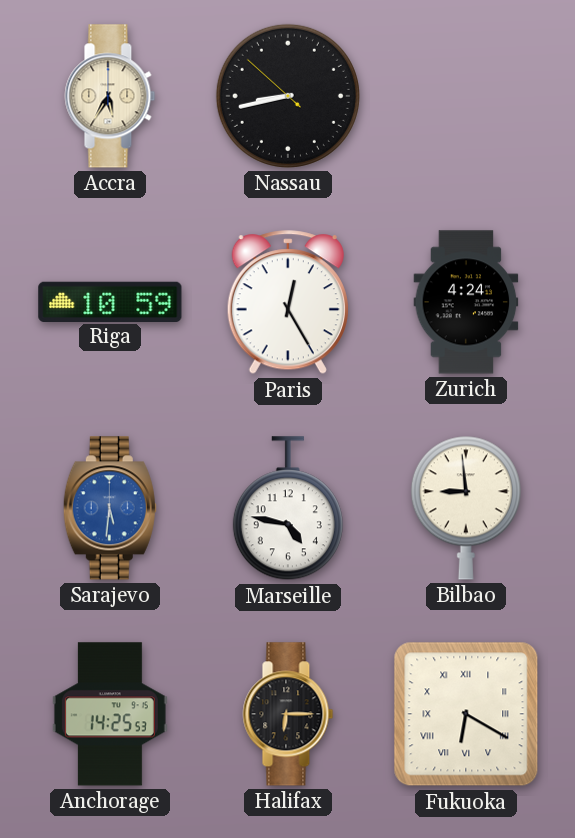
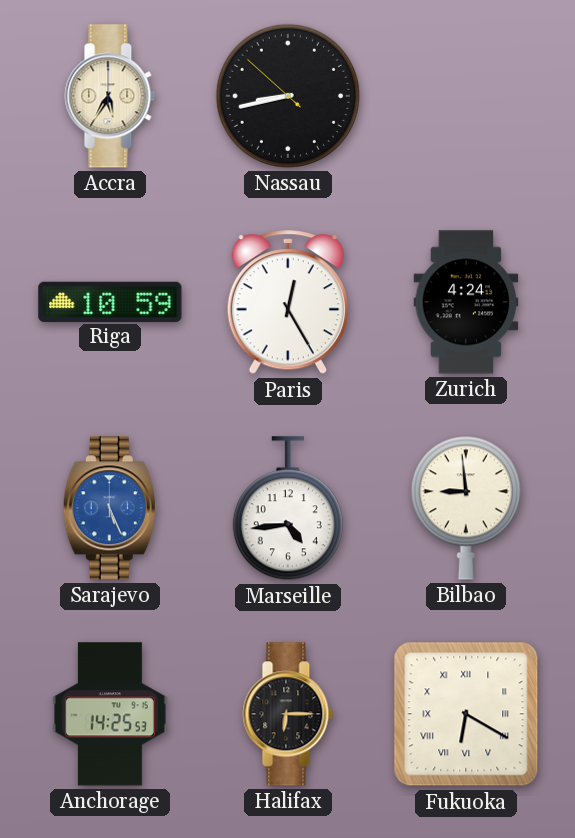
Sarajevo: 5:31 -> 5:26
Marseille: 4:47 -> 4:44
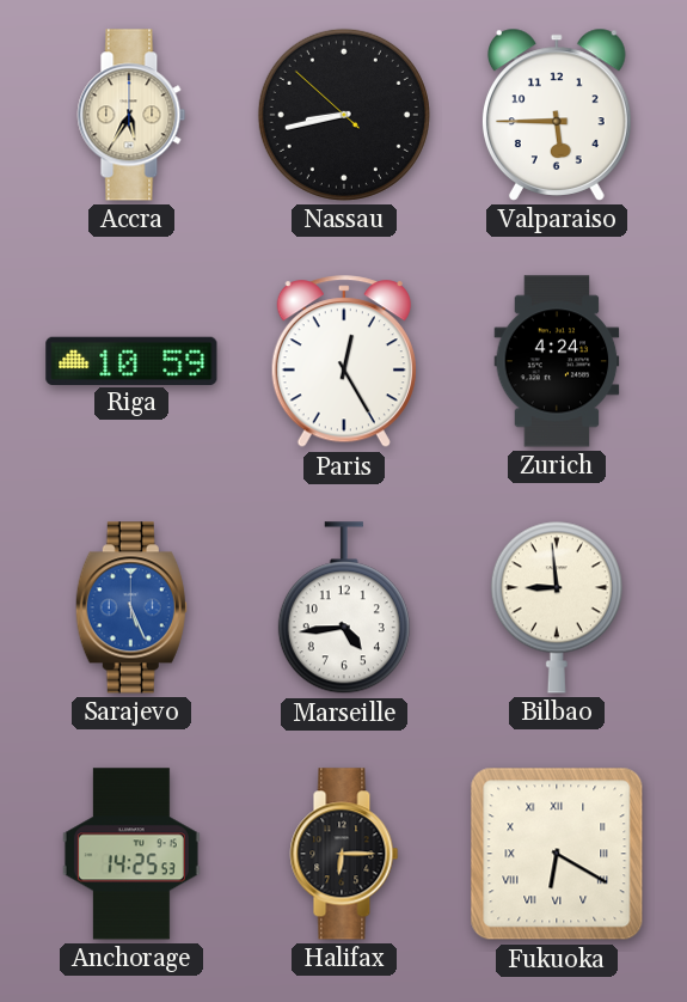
Valparaiso: none -> 5:45
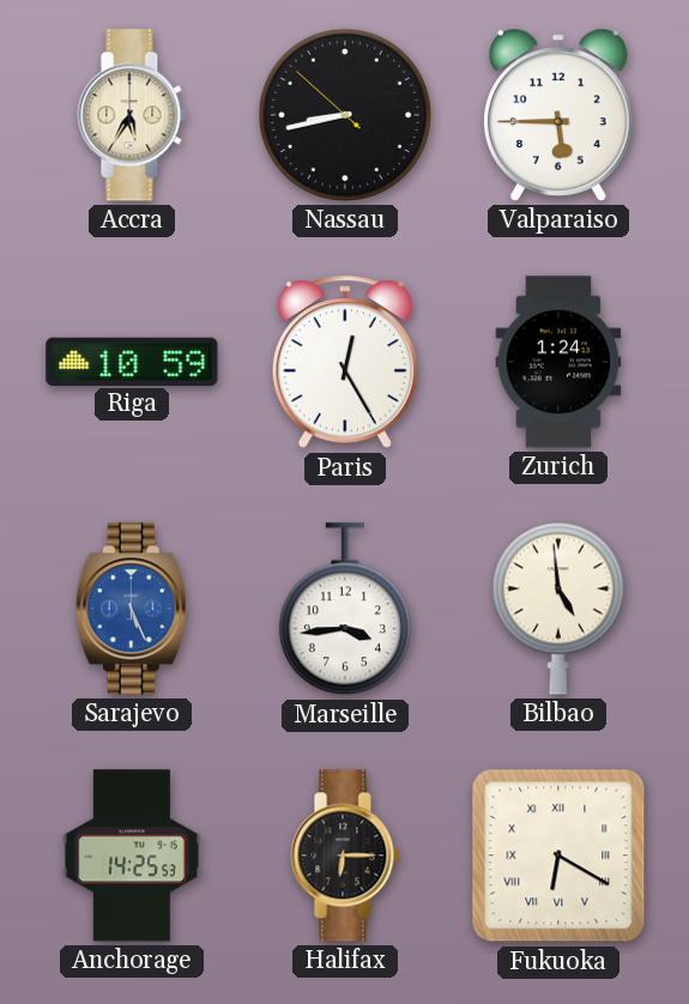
Zurich: 4:24 -> 1:24
Marseille: 4:44 -> 3:44
Bilbao: 8:59 -> 4:59
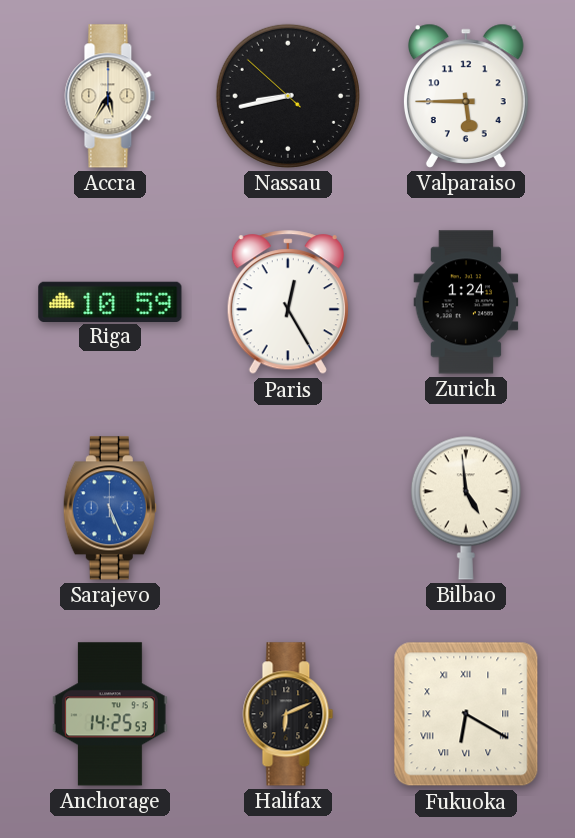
Marseille: 3:44 -> none
Halifax: 6:15 -> 6:11
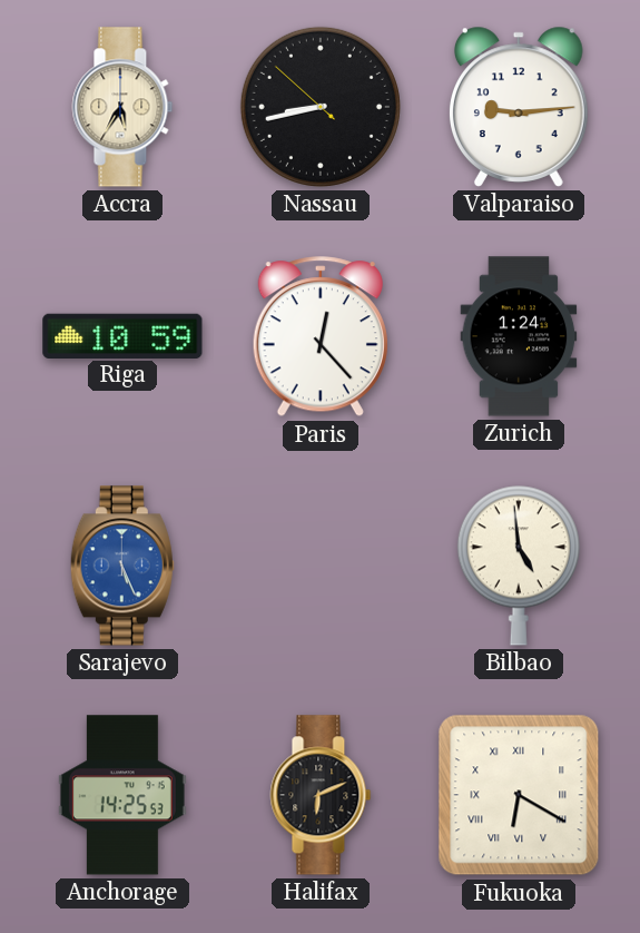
Valparaiso: 5:45 -> 9:14
Paris: 12:25 -> 12:23
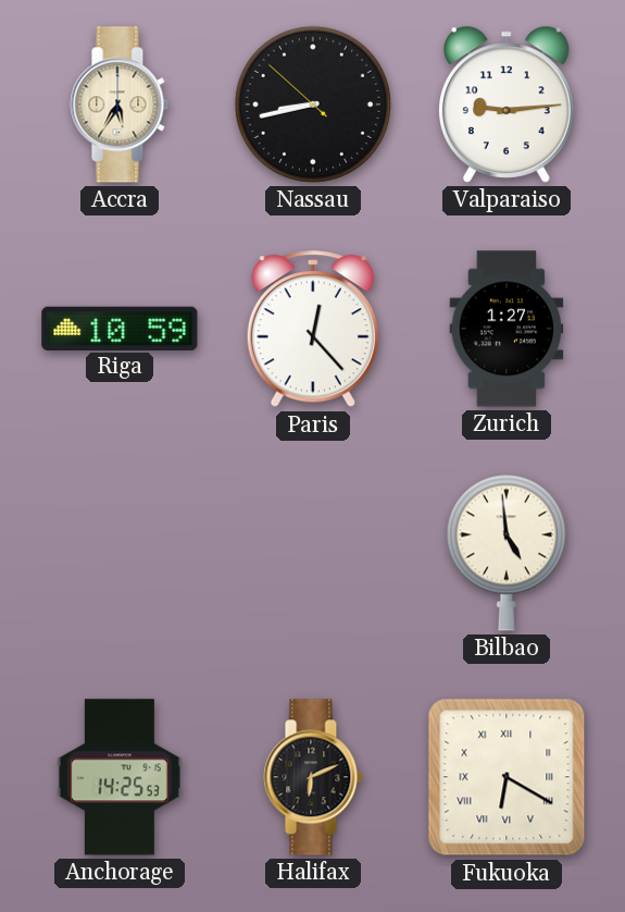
Zurich: 1:24 -> 1:27
Sarajevo: 5:26 -> none
